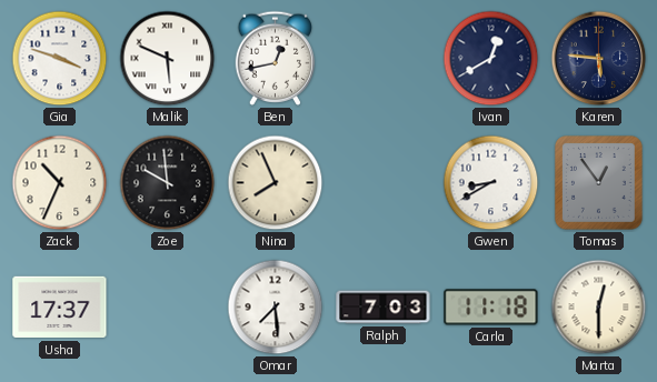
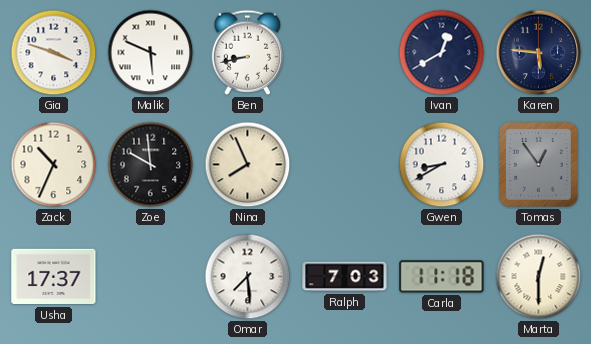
Ben: 12:43 -> 8:43
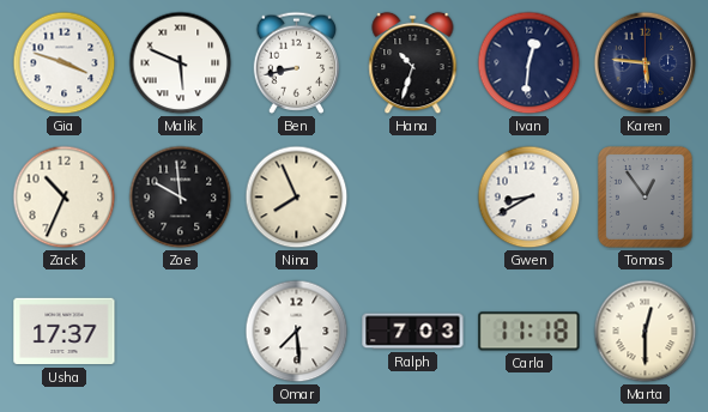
Hana: none -> 10:33
Ivan: 12:40 -> 12:31
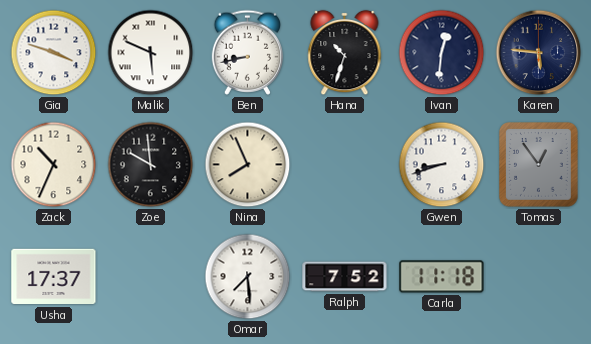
Gwen: 8:40 -> 8:42
Ralph: 7:03 -> 7:52
Marta: 12:30 -> none
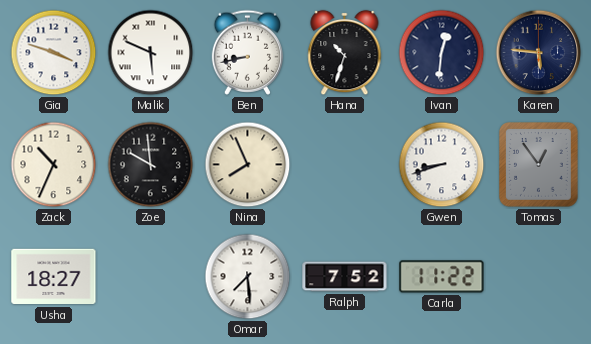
Usha: 17:37 -> 18:27
Carla: 11:18 -> 11:22
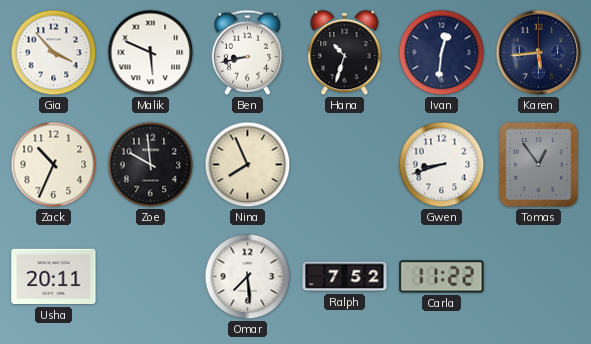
Gia: 3:48 -> 3:53
Karen: 5:46 -> 5:44
Usha: 18:27 -> 20:11
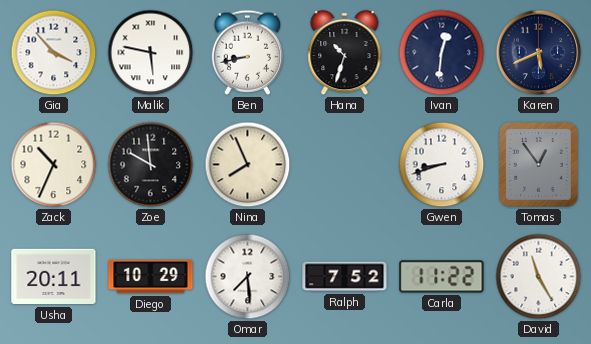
Malik: 5:49 -> 5:47
Karen: 5:44 -> 5:41
Diego: none -> 10:29
David: none -> 11:25
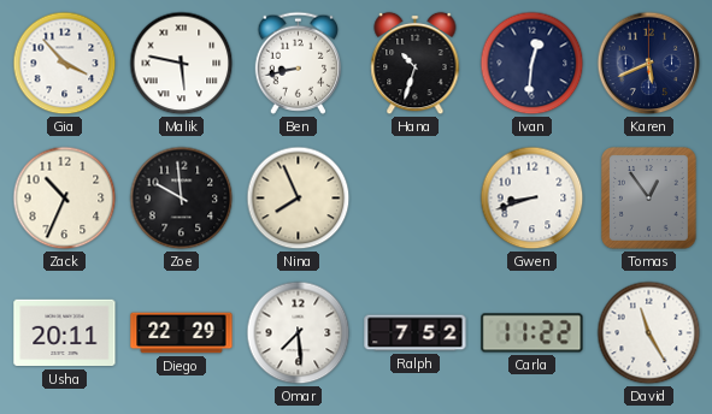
Diego: 10:29 -> 22:29
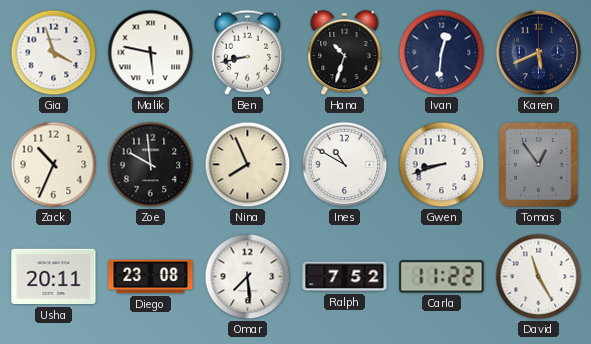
Gia: 3:53 -> 3:57
Ines: none -> 10:50
Diego: 22:29 -> 23:08
